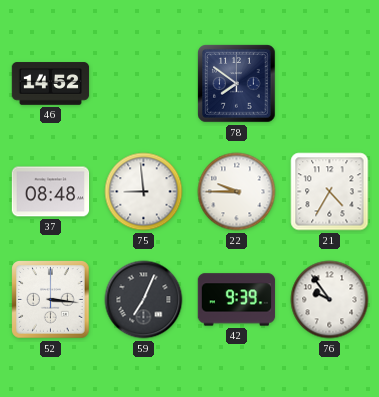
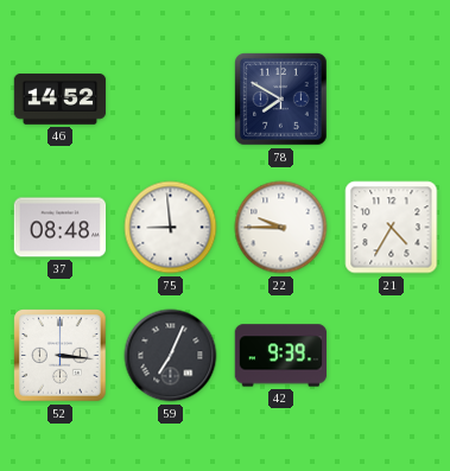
78: 7:51 -> 7:50
76: 9:54 -> none
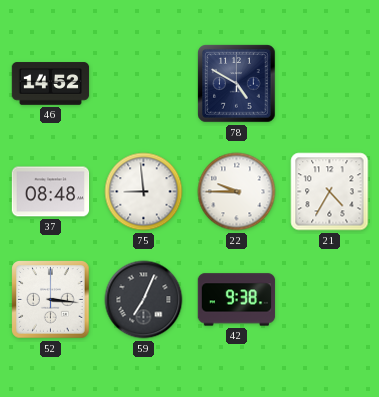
78: 7:50 -> 4:50
42: 9:39 -> 9:38
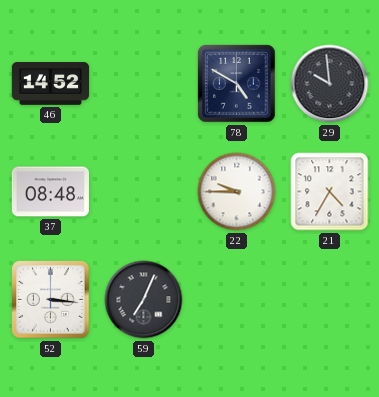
29: none -> 9:59
75: 8:59 -> none
42: 9:38 -> none
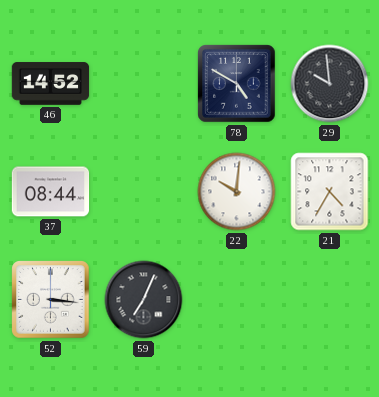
37: 08:48 -> 08:44
22: 9:45 -> 10:01
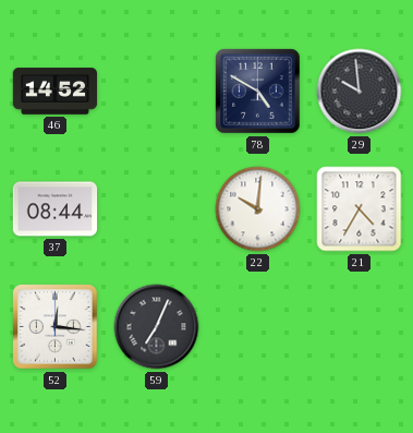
52: 3:16 -> 12:16
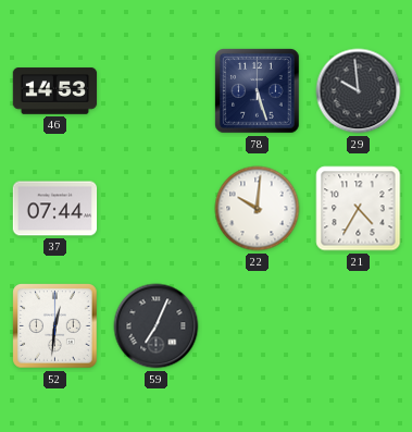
46: 14:52 -> 14:53
78: 4:50 -> 5:27
37: 08:44 -> 07:44
52: 12:16 -> 12:31
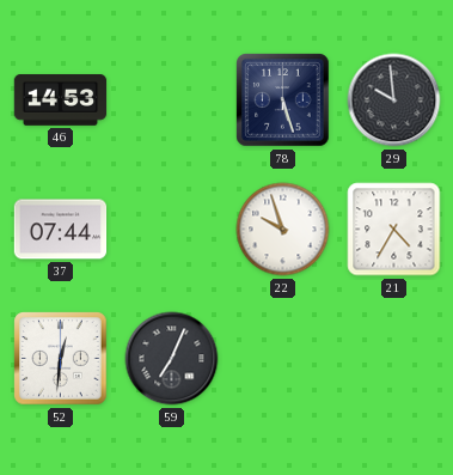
22: 10:01 -> 9:57
